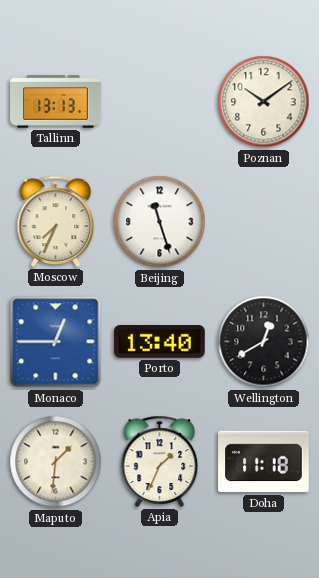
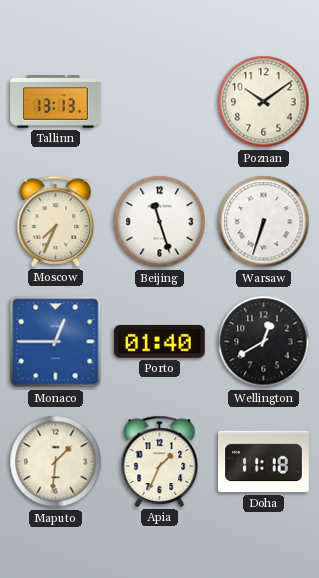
Warsaw: none -> 6:33
Porto: 13:40 -> 01:40
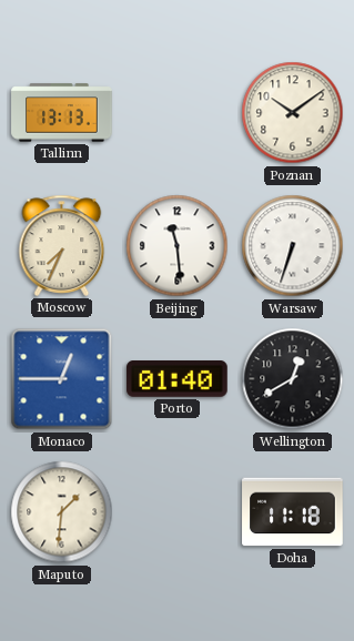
Beijing: 11:27 -> 11:29
Apia: 1:34 -> none
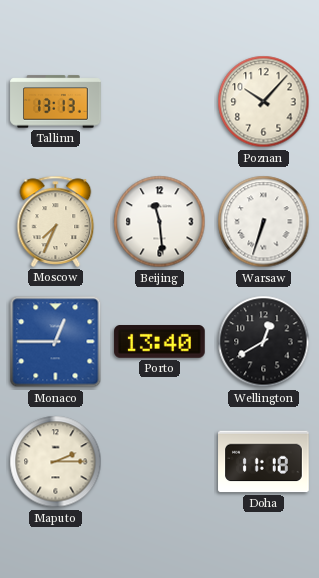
Poznan: 10:09 -> 10:07
Porto: 01:40 -> 13:40
Maputo: 1:31 -> 2:15
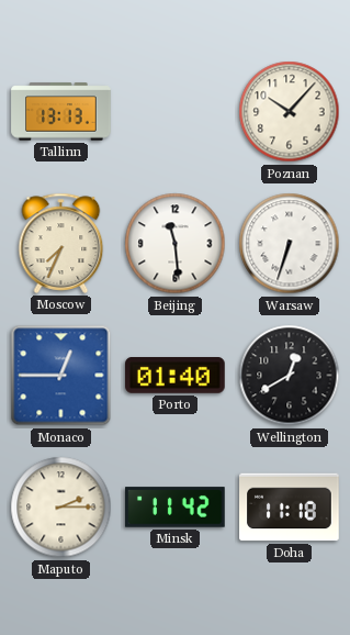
Porto: 13:40 -> 01:40
Minsk: none -> 11:42
